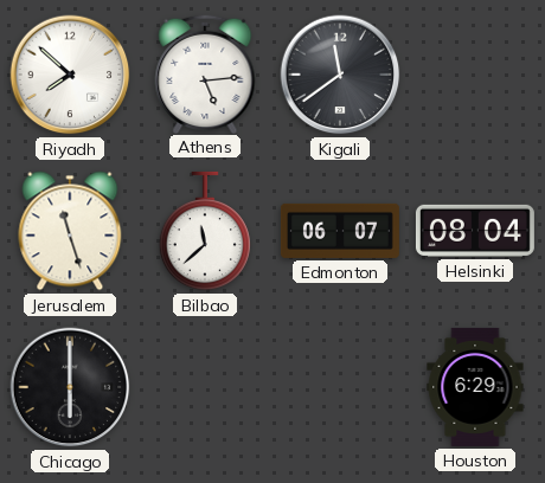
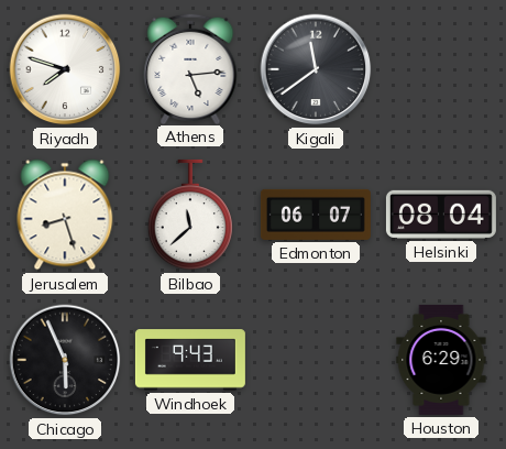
Riyadh: 7:52 -> 7:48
Jerusalem: 11:27 -> 8:27
Chicago: 6:00 -> 5:56
Windhoek: none -> 9:43
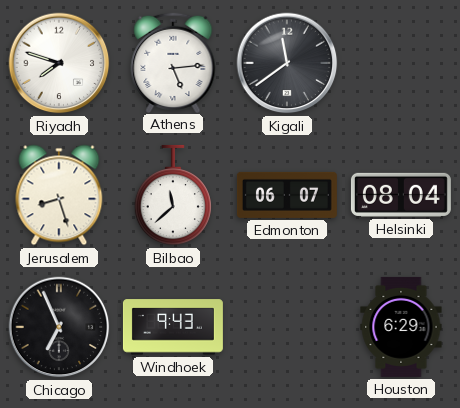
Chicago: 5:56 -> 6:56
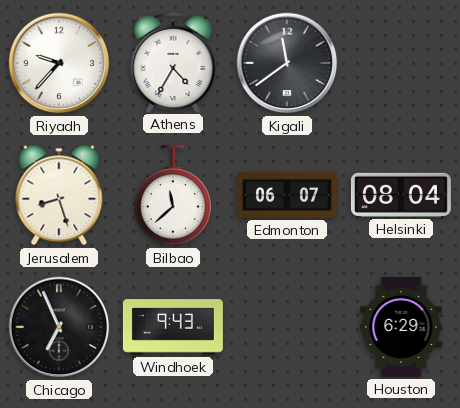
Riyadh: 7:48 -> 9:37
Athens: 5:14 -> 4:35
